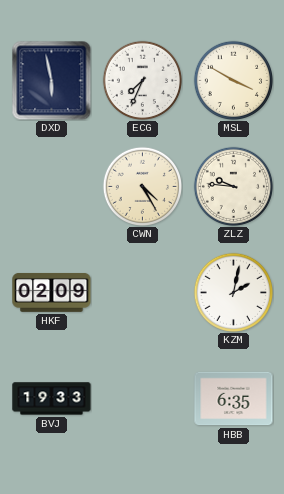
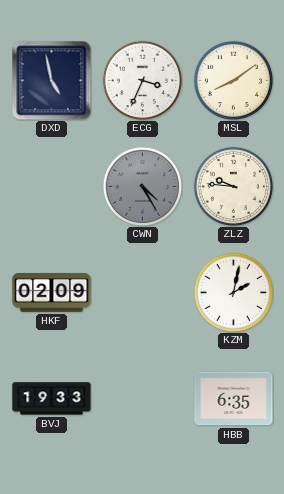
DXD: 5:58 -> 4:58
ECG: 7:34 -> 3:34
MSL: 3:50 -> 8:09
CWN dial: cream -> grey
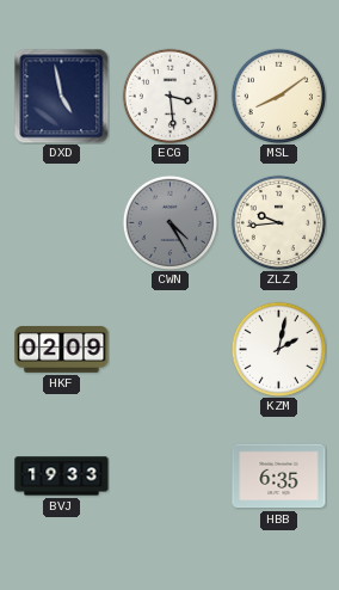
ECG: 3:34 -> 3:29
ZLZ: 9:46 -> 9:44
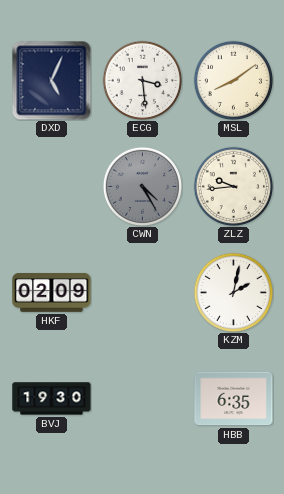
DXD: 4:58 -> 5:04
BVJ: 19:33 -> 19:30
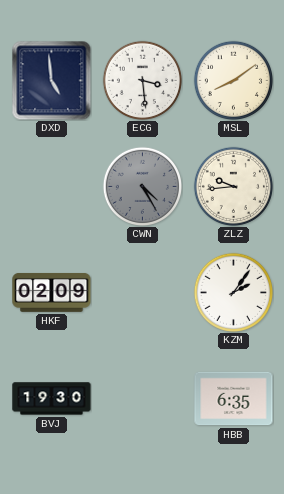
DXD: 5:04 -> 4:59
KZM: 2:02 -> 2:06
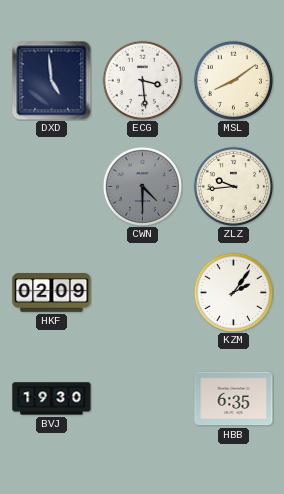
CWN: 4:25 -> 4:30
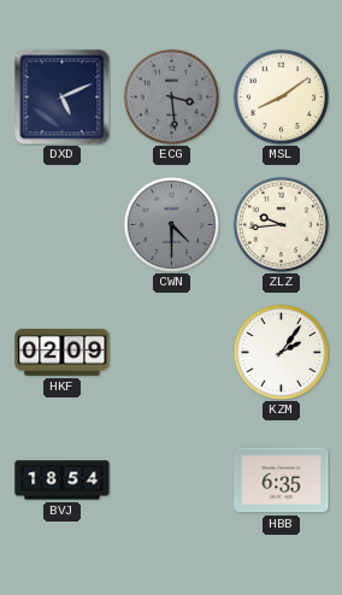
DXD: 4:59 -> 5:11
ECG dial: white -> grey
BVJ: 19:30 -> 18:54
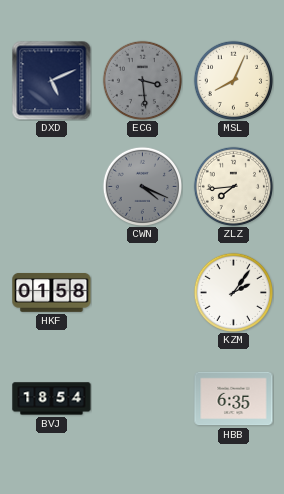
MSL: 8:09 -> 8:04
CWN: 4:30 -> 4:19
ZLZ: 9:44 -> 7:44
HKF: 02:09 -> 01:58
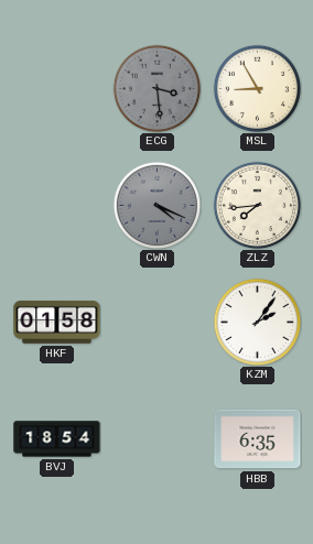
DXD: 5:11 -> none
MSL: 8:04 -> 8:55
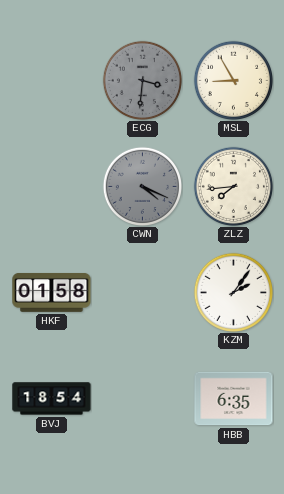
ECG: 3:29 -> 3:31
